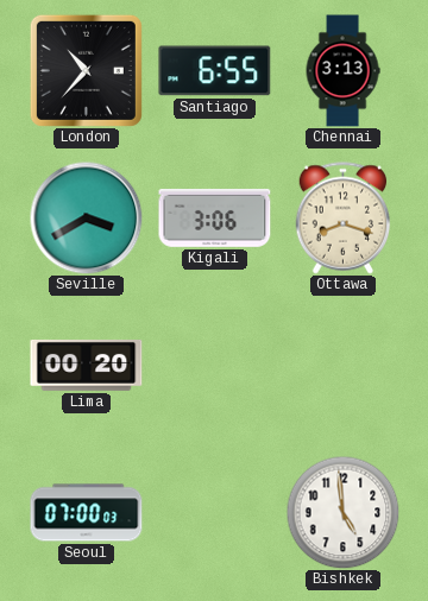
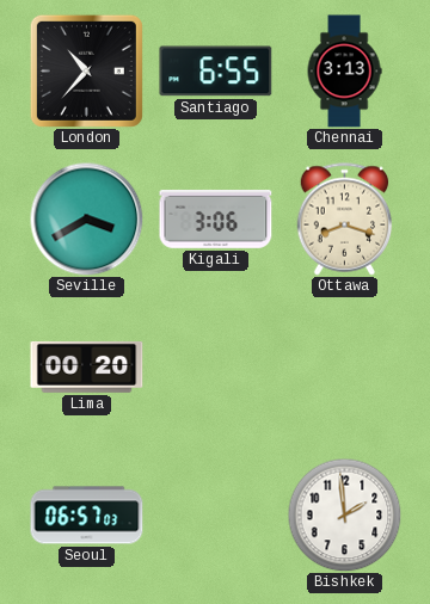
Seoul: 07:00 -> 06:57
Bishkek: 4:59 -> 1:59
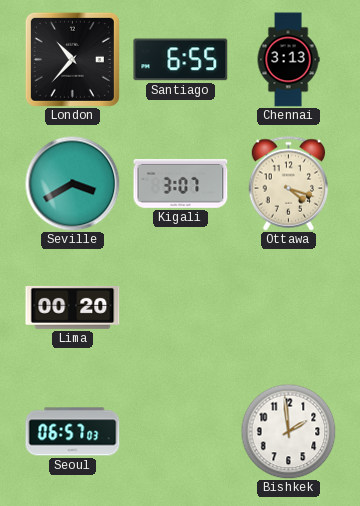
Kigali: 3:06 -> 3:07
Ottawa: 8:18 -> 4:18
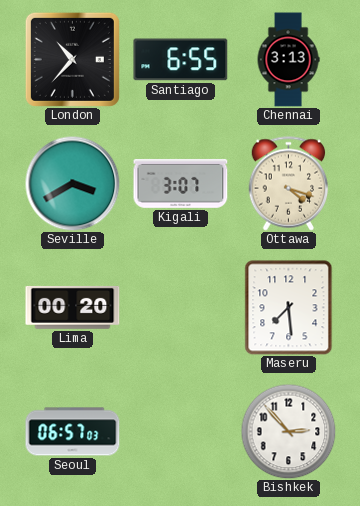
Maseru: none -> 7:29
Bishkek: 1:59 -> 2:53
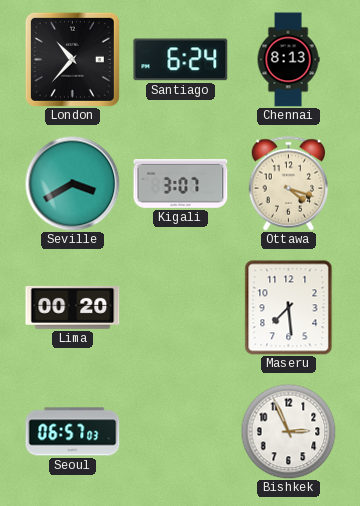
Santiago: 6:55 -> 6:24
Chennai: 3:13 -> 8:13
Bishkek: 2:53 -> 2:56
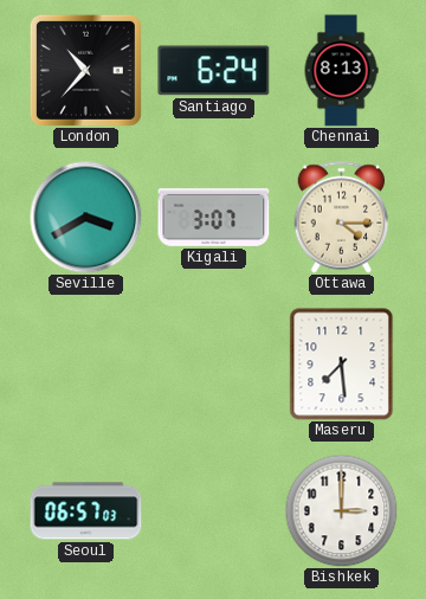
Ottawa: 4:18 -> 4:15
Lima: 00:20 -> none
Bishkek: 2:56 -> 3:00
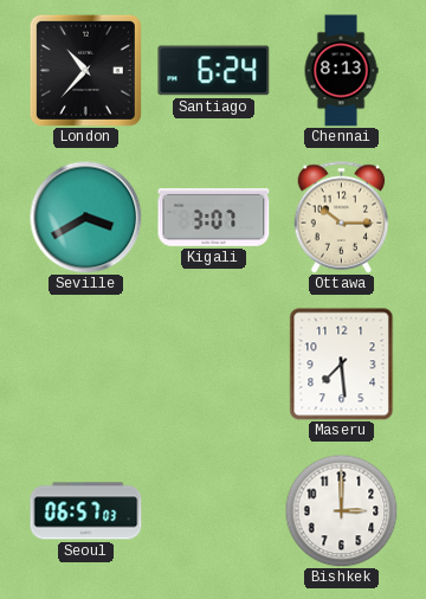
Ottawa: 4:15 -> 10:15
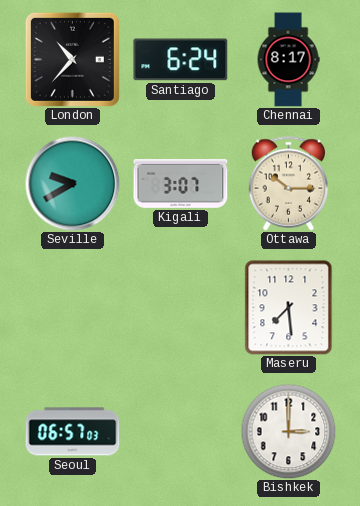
Chennai: 8:13 -> 8:17
Seville: 3:40 -> 9:40
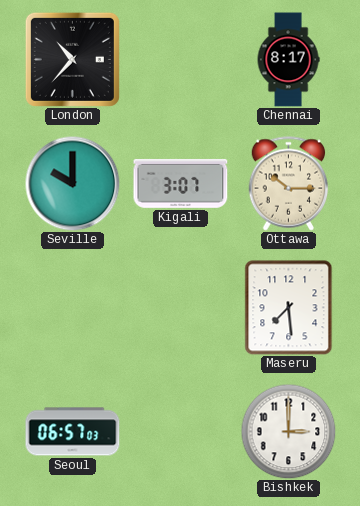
Santiago: 6:24 -> none
Seville: 9:40 -> 10:00
